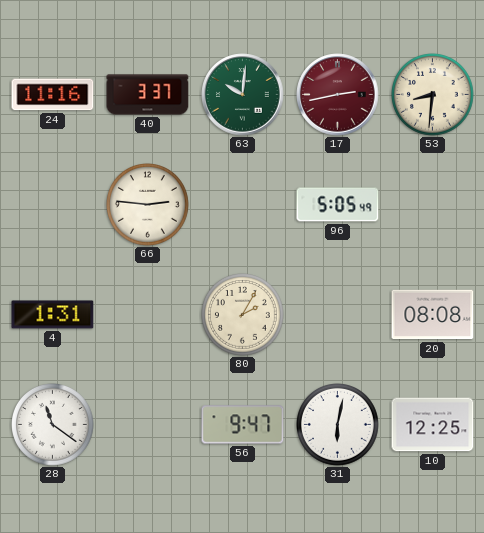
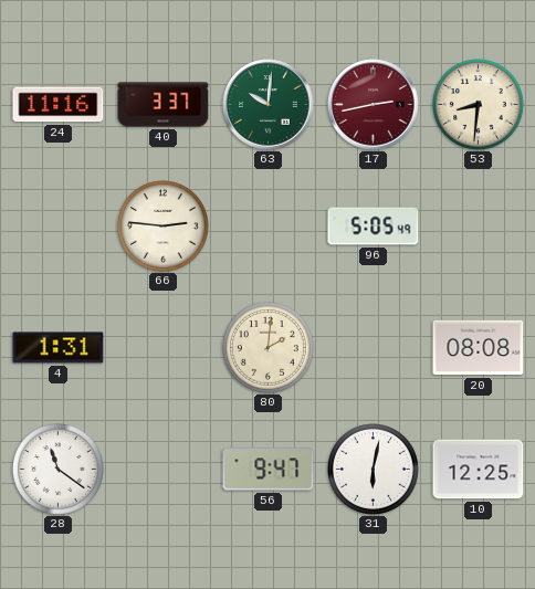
80: 2:05 -> 2:01
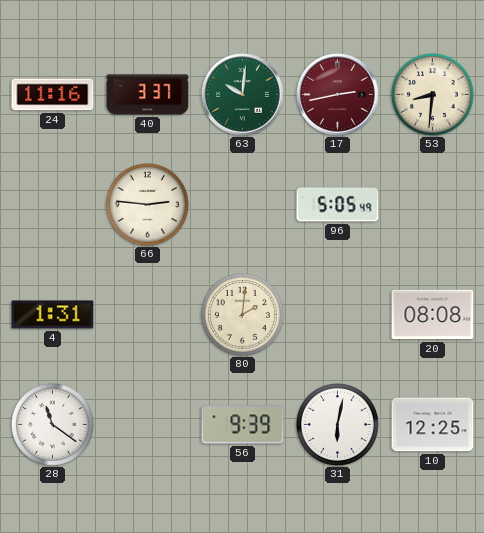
56: 9:47 -> 9:39
